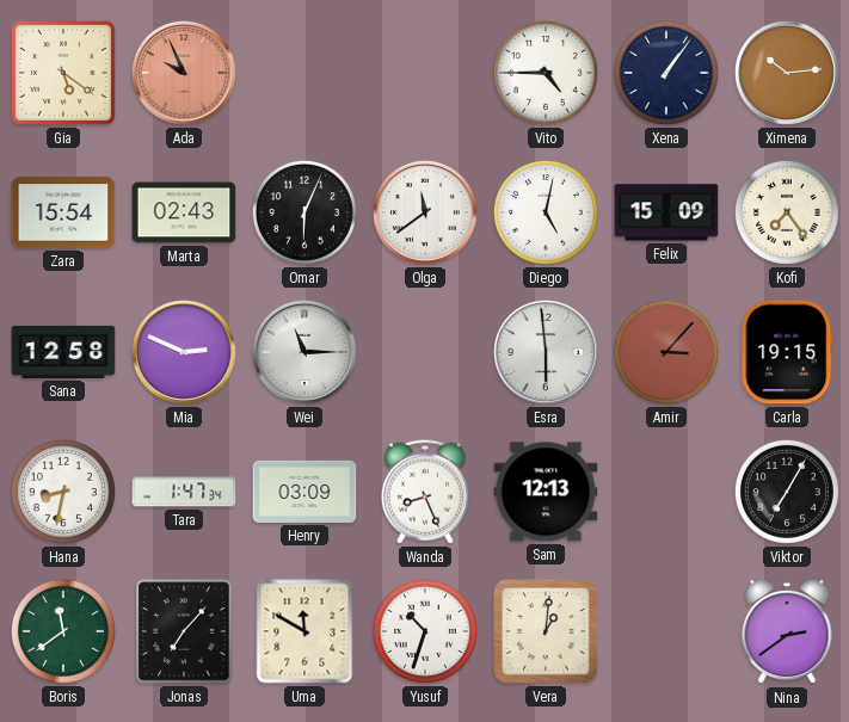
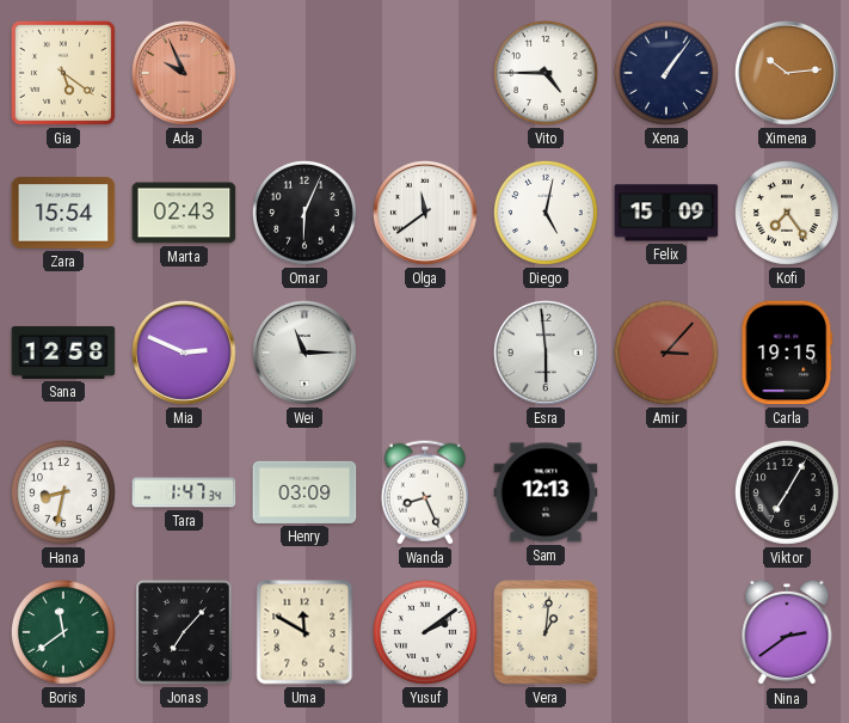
Yusuf: 10:33 -> 2:09
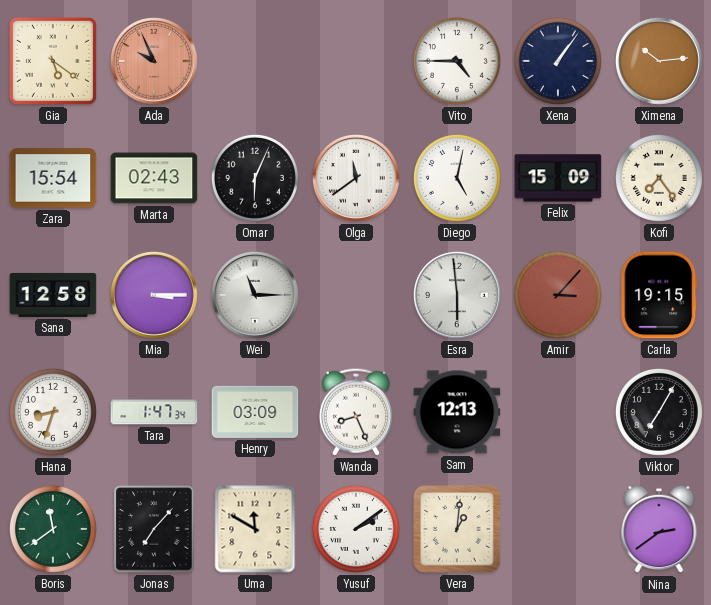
Mia: 2:49 -> 3:15
Hana: 8:32 -> 8:33
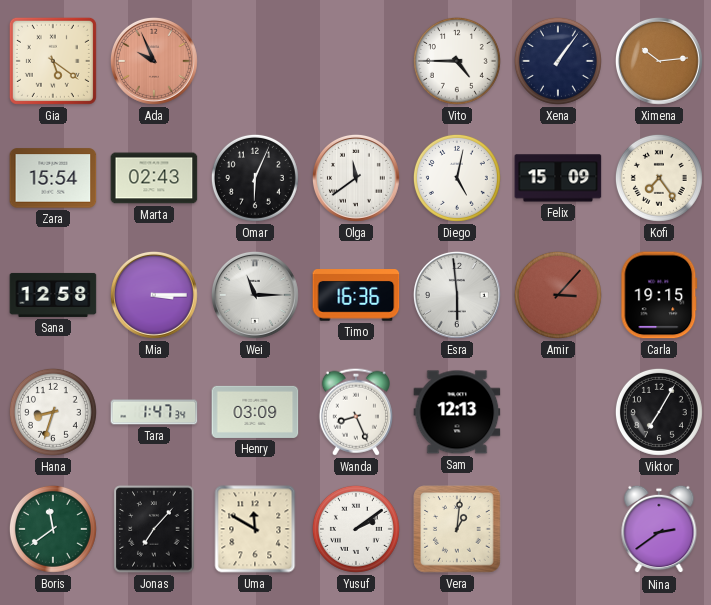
Timo: none -> 16:36
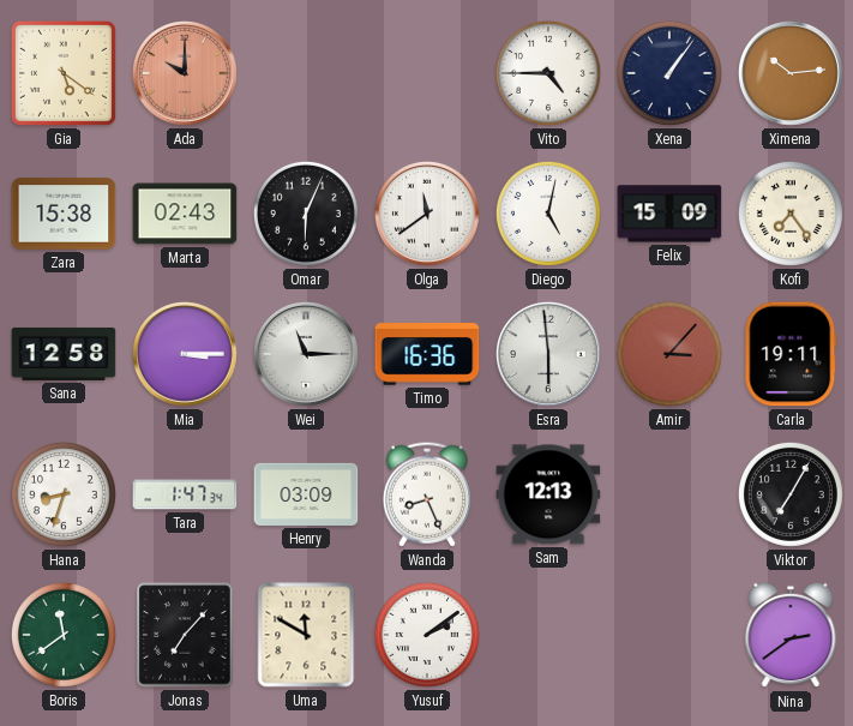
Ada: 9:56 -> 10:00
Zara: 15:54 -> 15:38
Carla: 19:15 -> 19:11
Vera: 1:01 -> none
